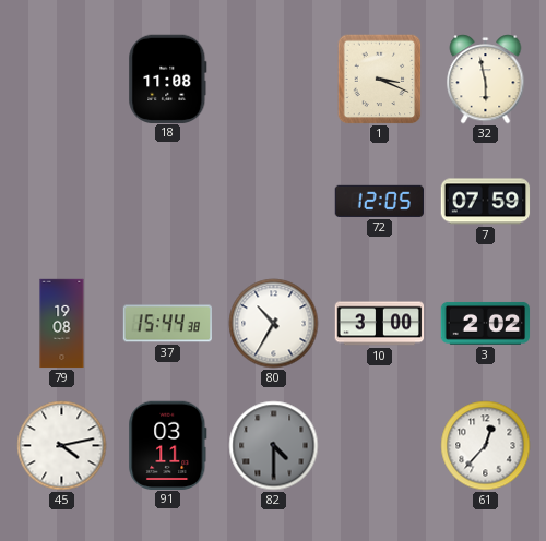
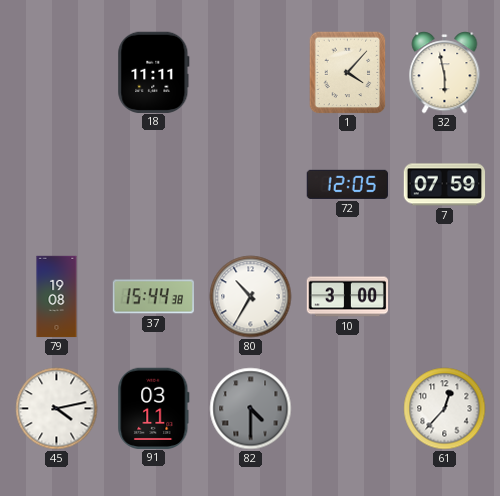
18: 11:08 -> 11:11
1: 3:19 -> 4:07
3: 2:02 -> none
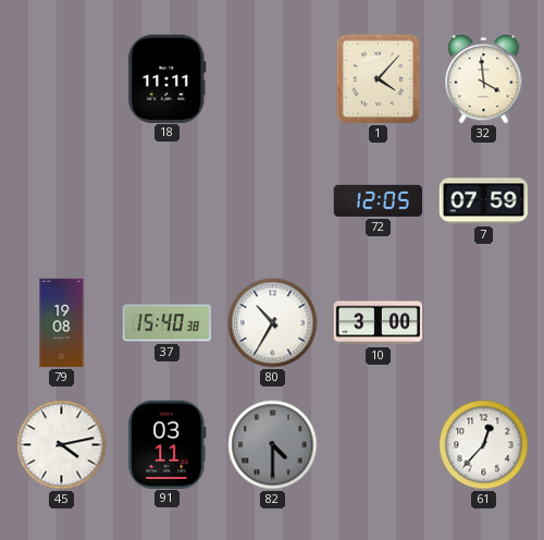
32: 5:58 -> 3:59
37: 15:44 -> 15:40
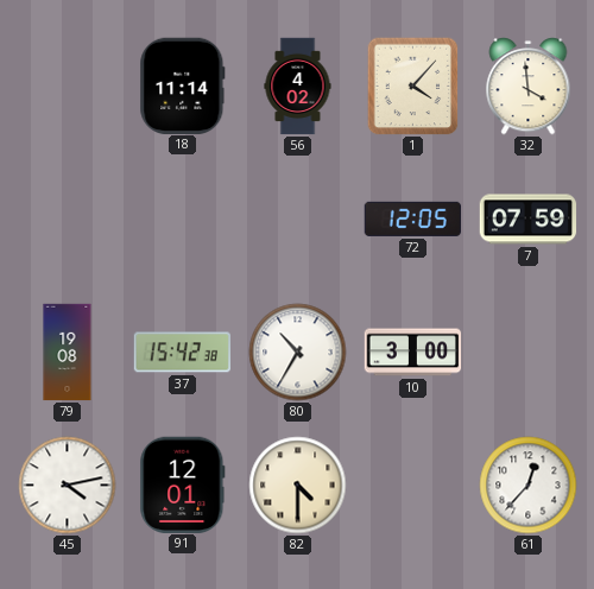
18: 11:11 -> 11:14
56: none -> 4:02
37: 15:40 -> 15:42
91: 03:11 -> 12:01
82 dial: grey -> cream
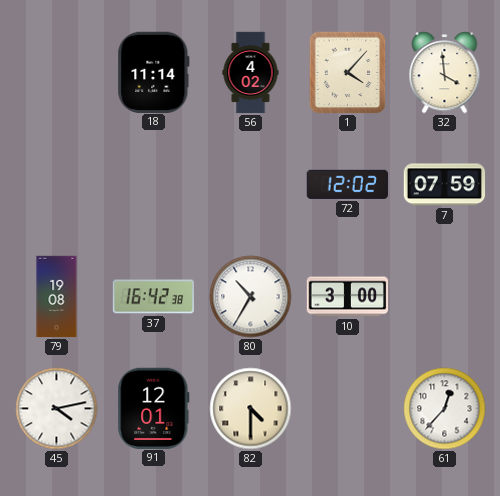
72: 12:05 -> 12:02
37: 15:42 -> 16:42
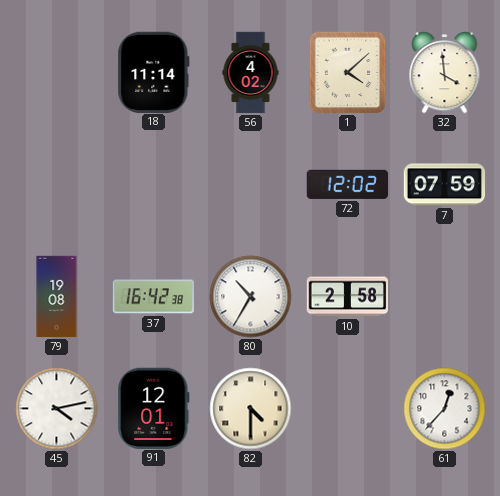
1: 4:07 -> 4:08
10: 3:00 -> 2:58
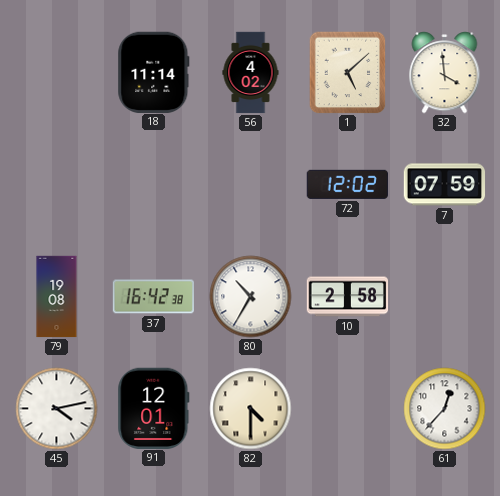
1: 4:08 -> 5:08
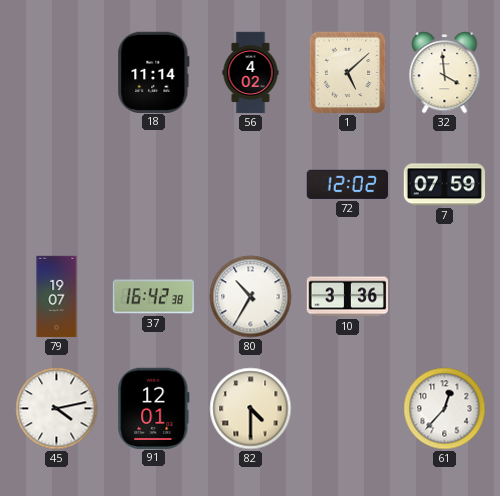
79: 19:08 -> 19:07
10: 2:58 -> 3:36
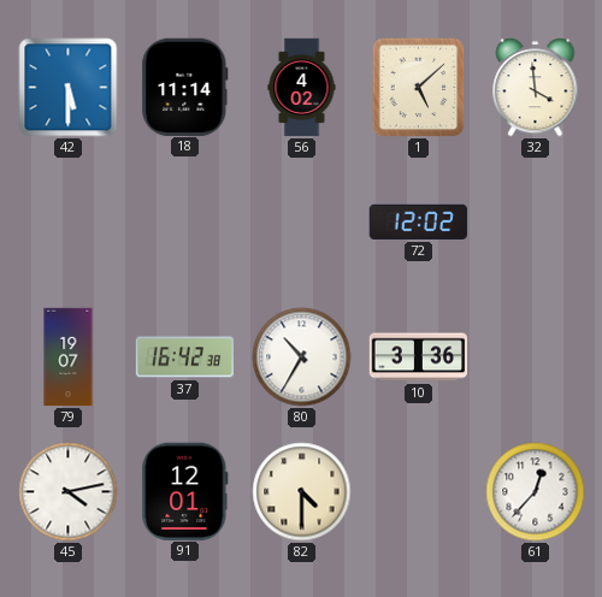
42: none -> 5:30
7: 07:59 -> none
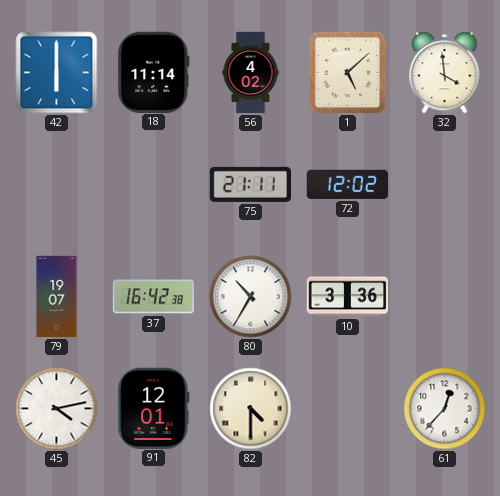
42: 5:30 -> 6:00
75: none -> 21:11
